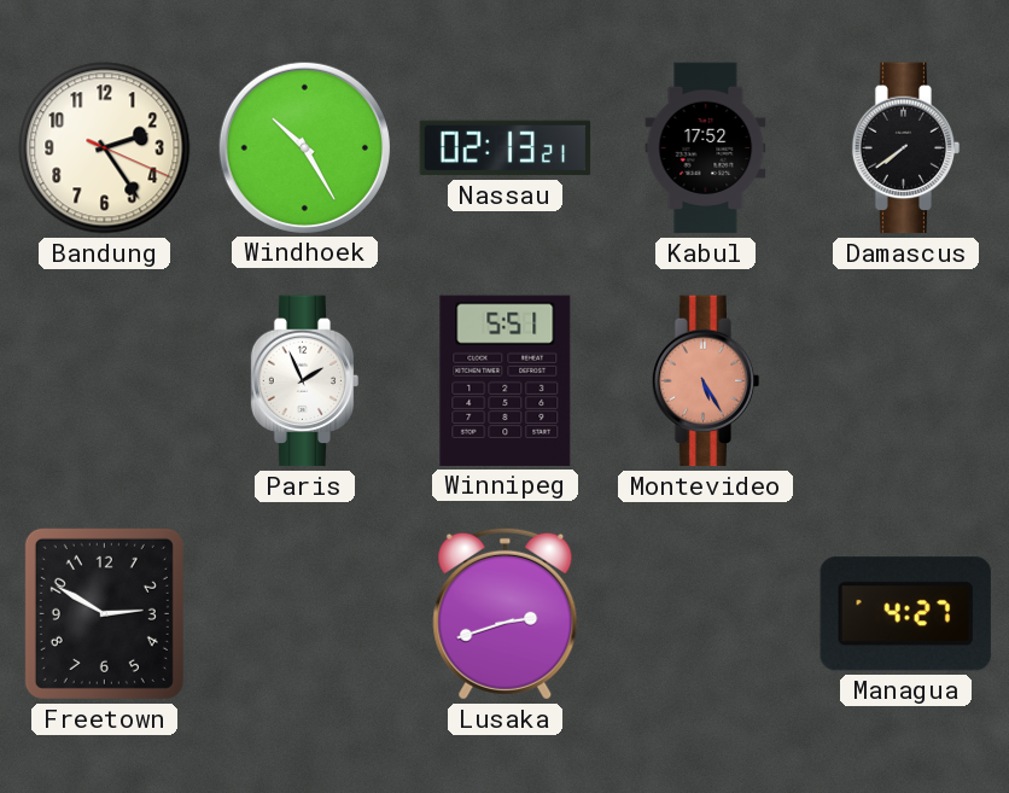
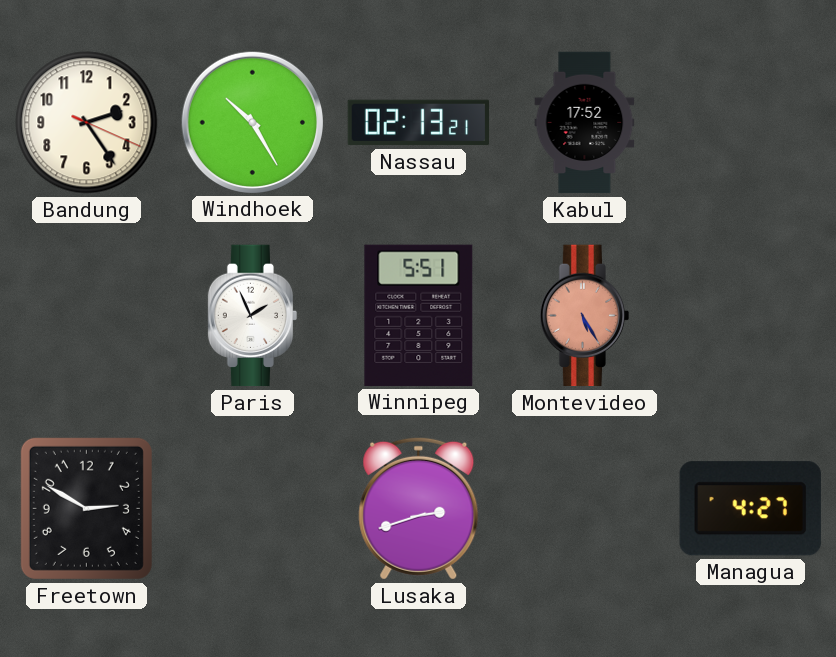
Damascus: 7:39 -> none
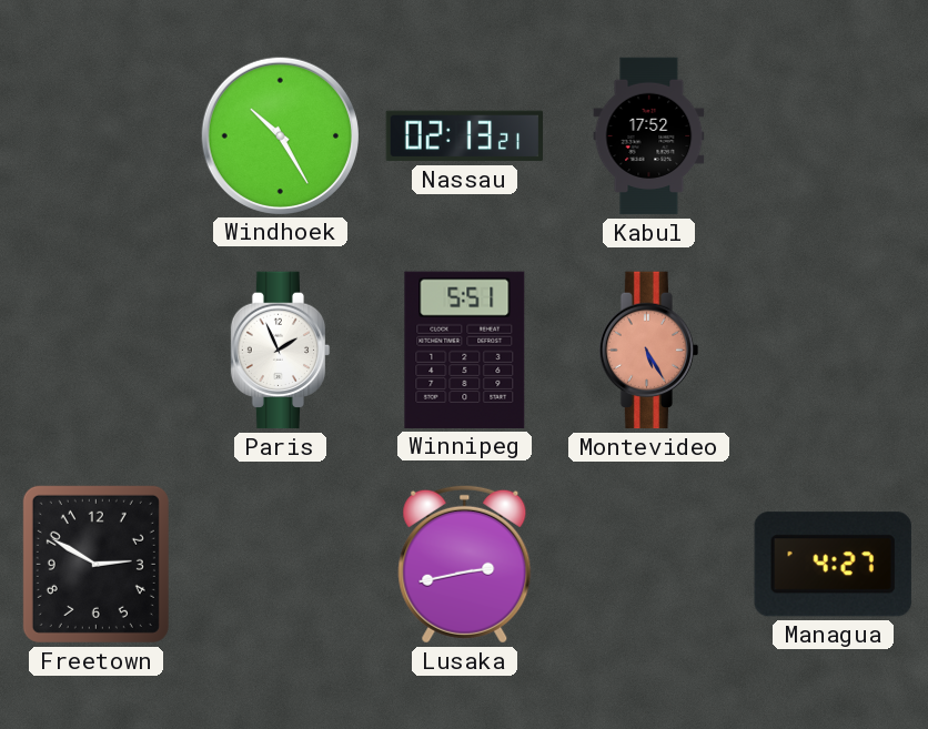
Bandung: 2:24 -> none
Lusaka: 2:42 -> 2:43
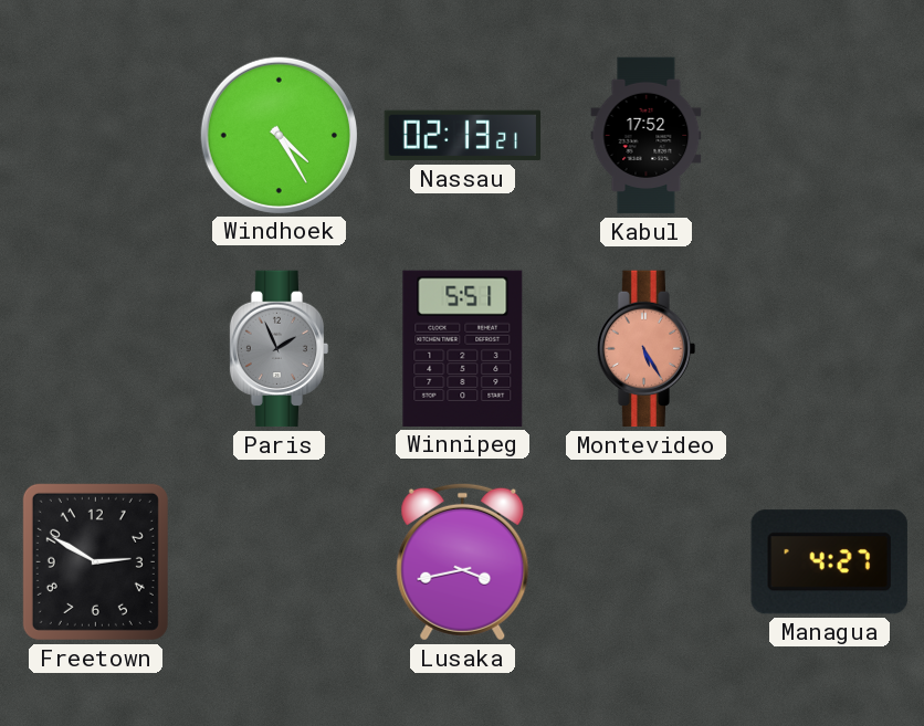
Windhoek: 10:25 -> 4:25
Paris dial: white -> grey
Lusaka: 2:43 -> 3:43
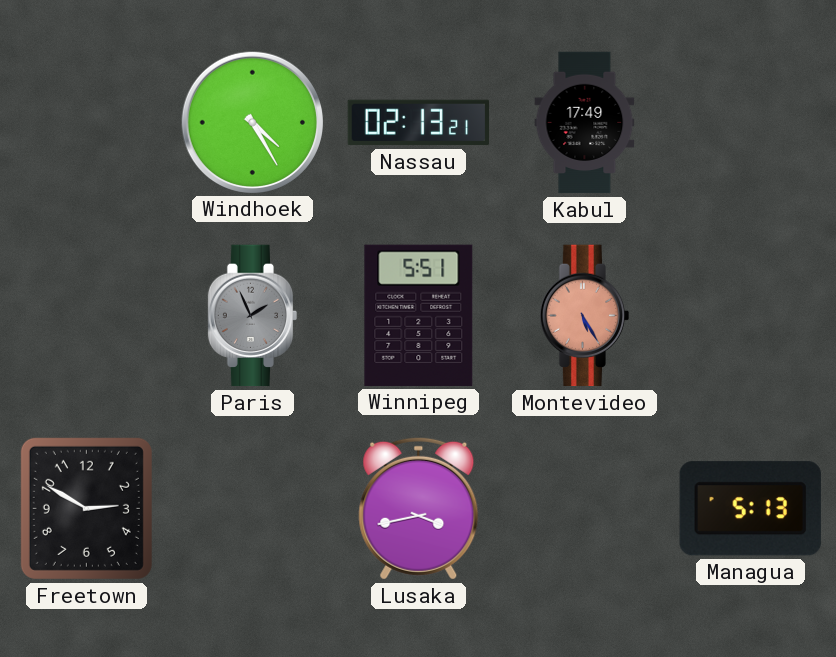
Kabul: 17:52 -> 17:49
Managua: 4:27 -> 5:13
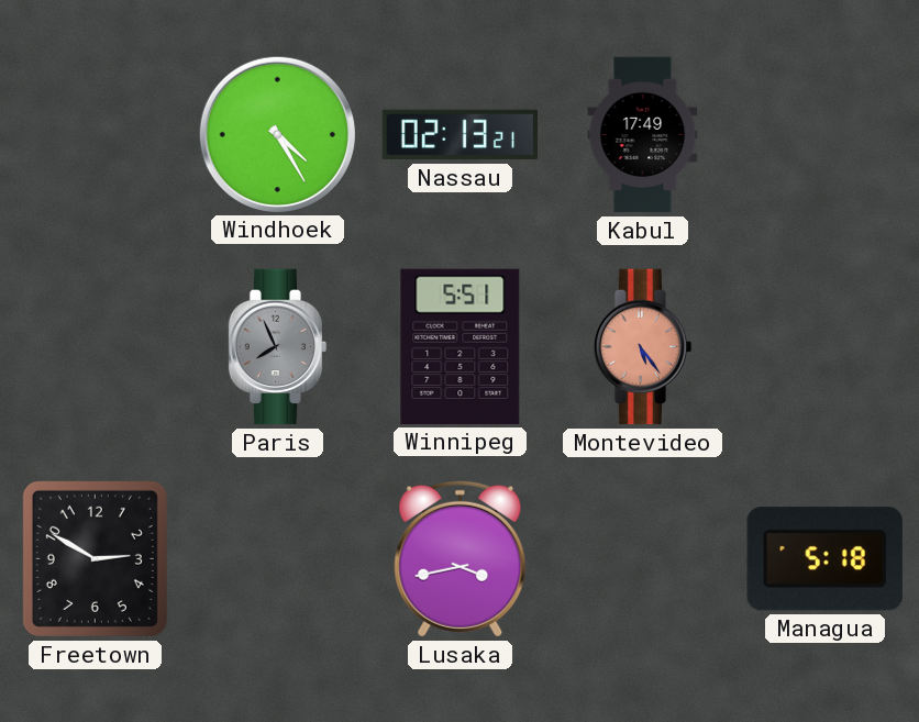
Paris: 1:56 -> 7:56
Montevideo: 5:25 -> 5:24
Managua: 5:13 -> 5:18
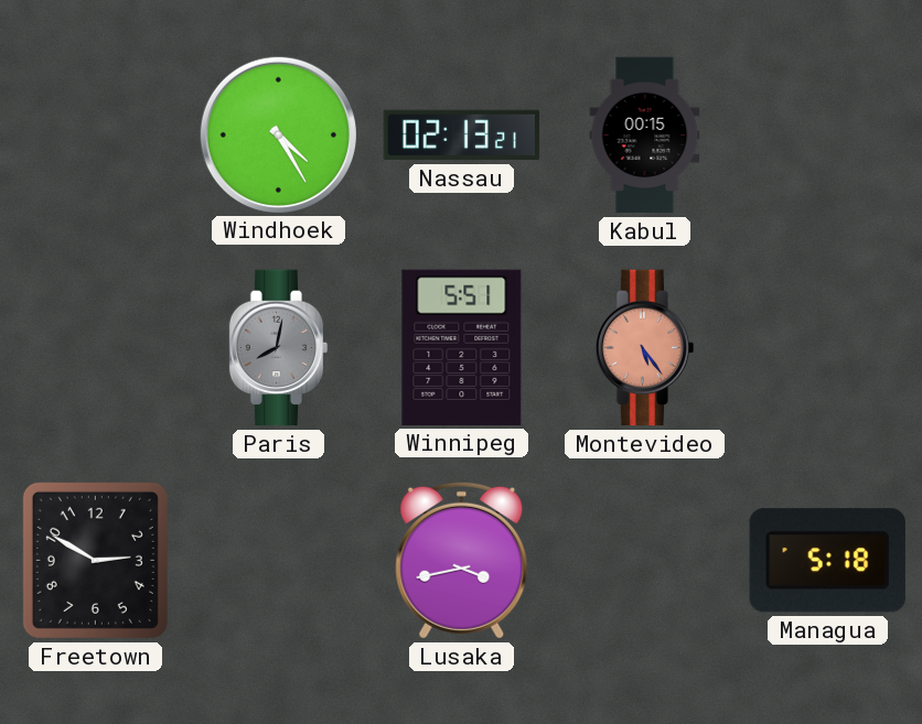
Kabul: 17:49 -> 00:15
Paris: 7:56 -> 8:02
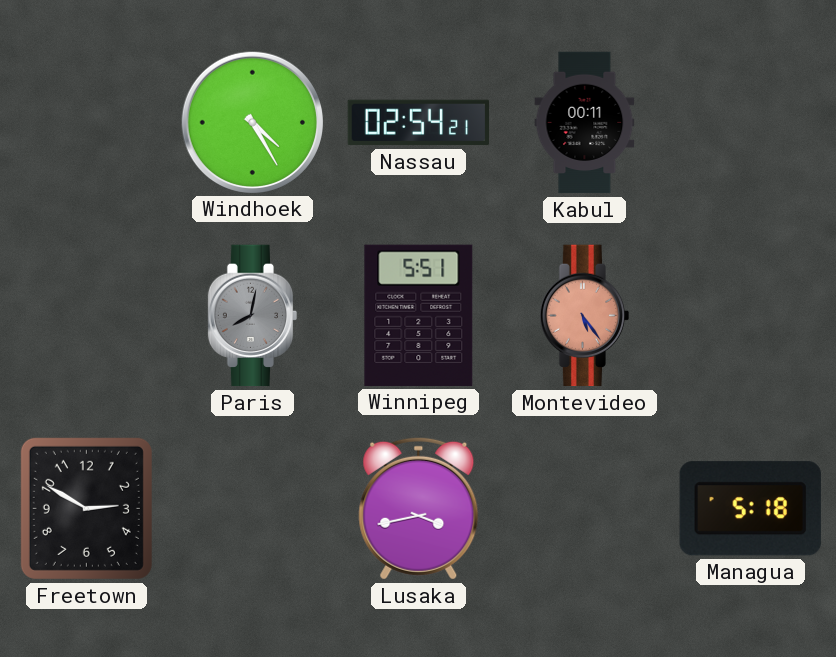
Nassau: 02:13 -> 02:54
Kabul: 00:15 -> 00:11
